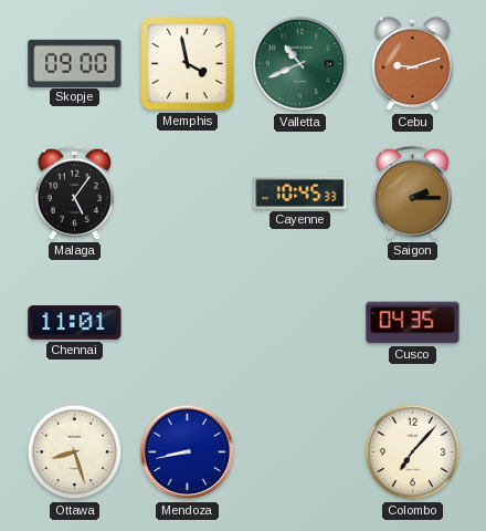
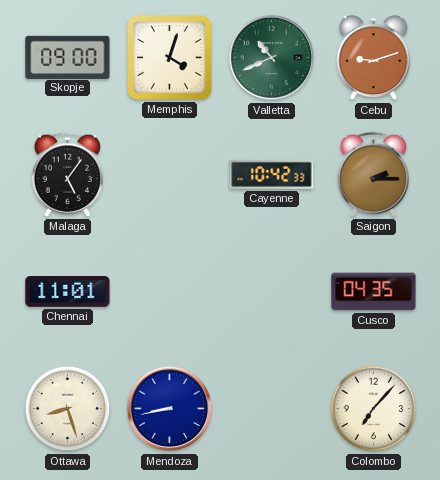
Memphis: 3:58 -> 4:03
Cayenne: 10:45 -> 10:42
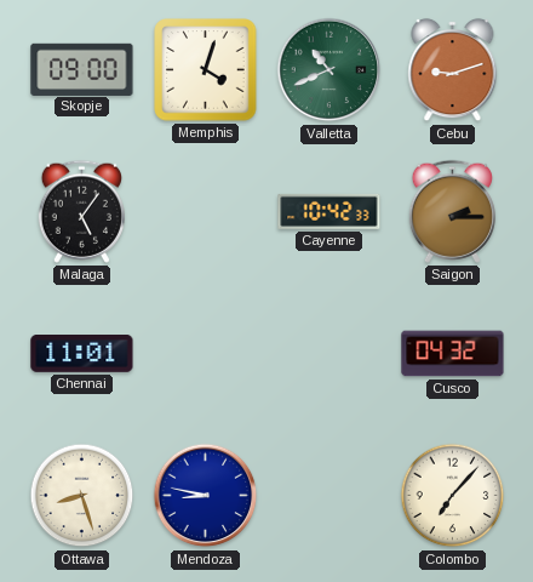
Cusco: 04:35 -> 04:32
Mendoza: 8:43 -> 8:47
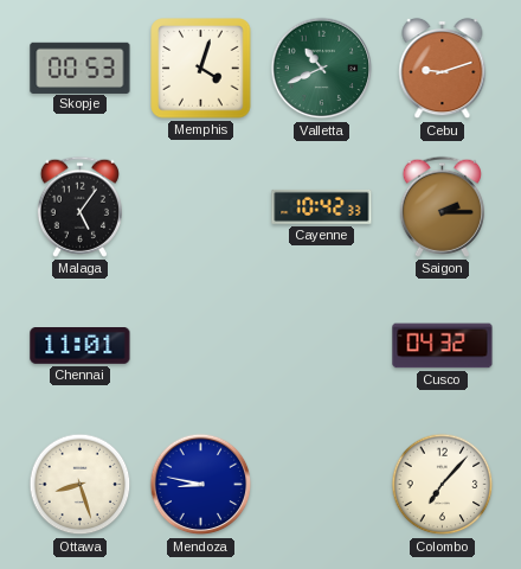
Skopje: 09:00 -> 00:53
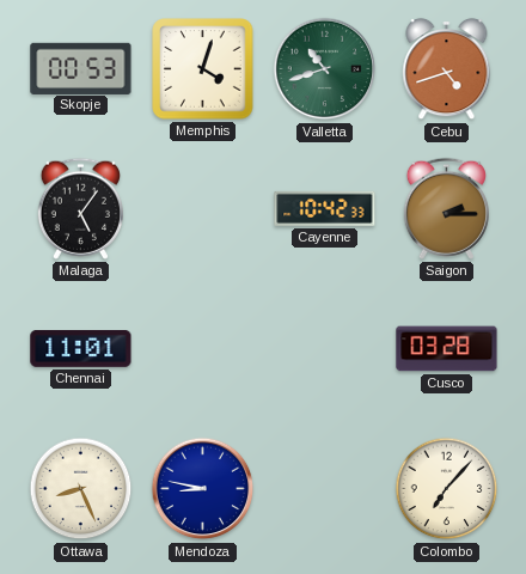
Valletta: 10:41 -> 10:42
Cebu: 9:12 -> 4:42
Cusco: 04:32 -> 03:28
Ottawa: 8:27 -> 8:26
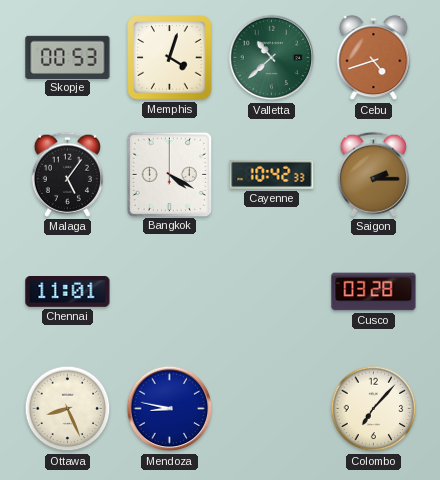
Valletta: 10:42 -> 10:38
Bangkok: none -> 4:20
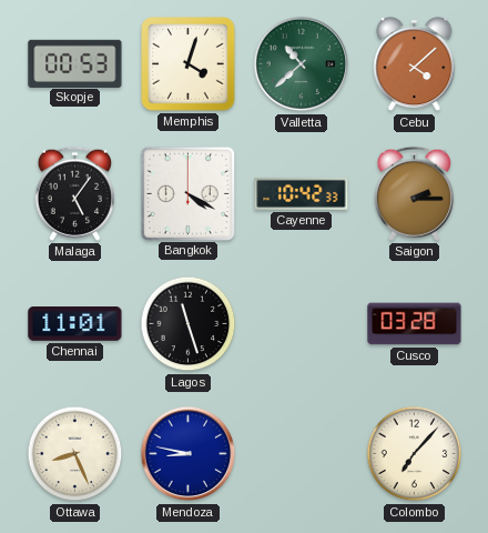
Cebu: 4:42 -> 4:08
Lagos: none -> 11:27
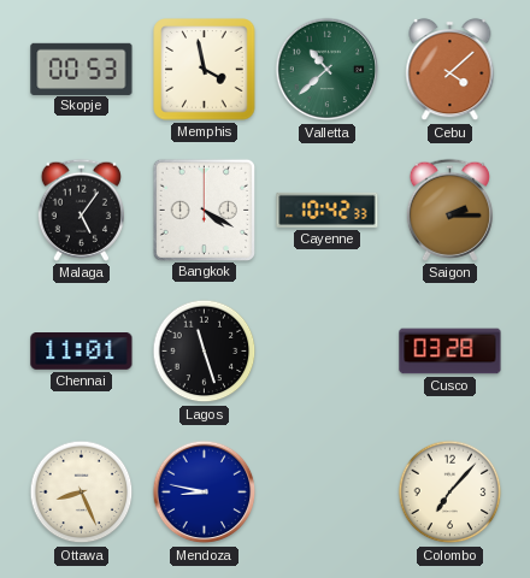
Memphis: 4:03 -> 3:58
